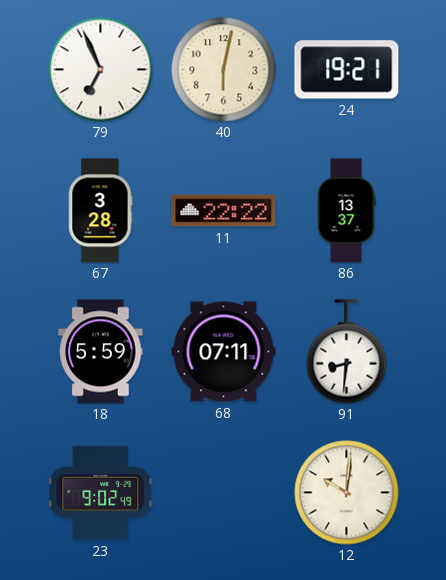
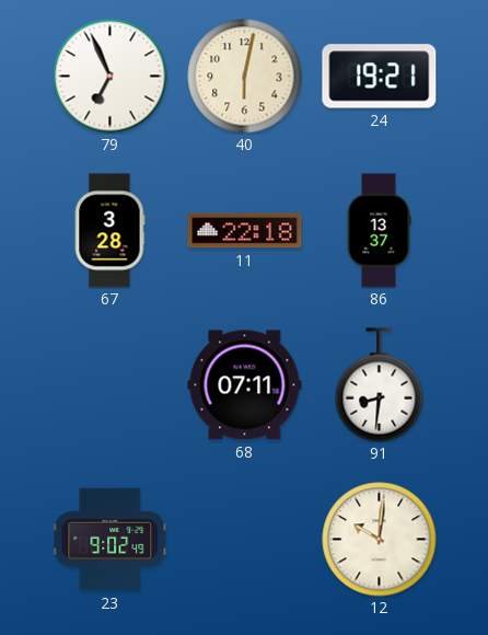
11: 22:22 -> 22:18
18: 5:59 -> none
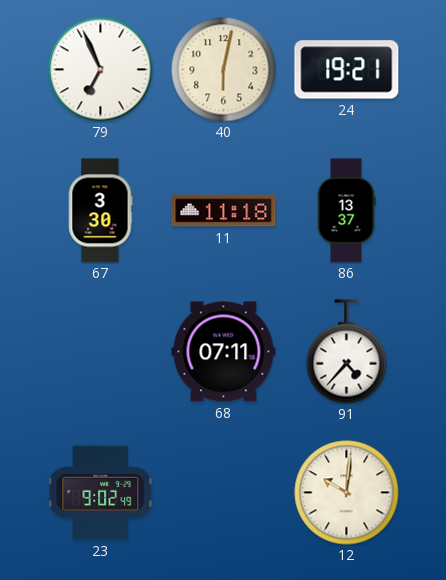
67: 3:28 -> 3:30
11: 22:18 -> 11:18
91: 8:31 -> 4:37
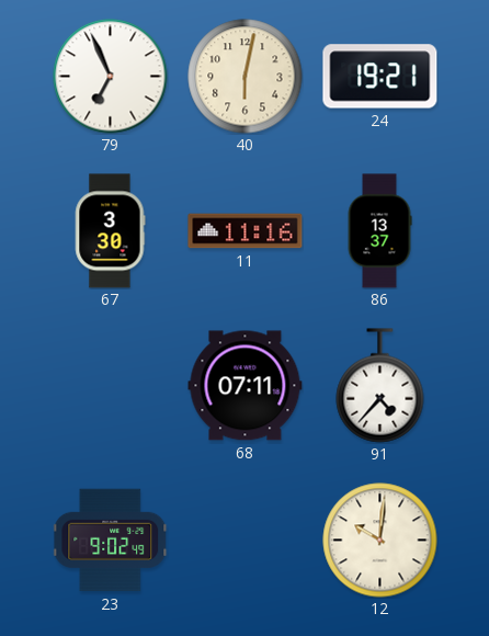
11: 11:18 -> 11:16
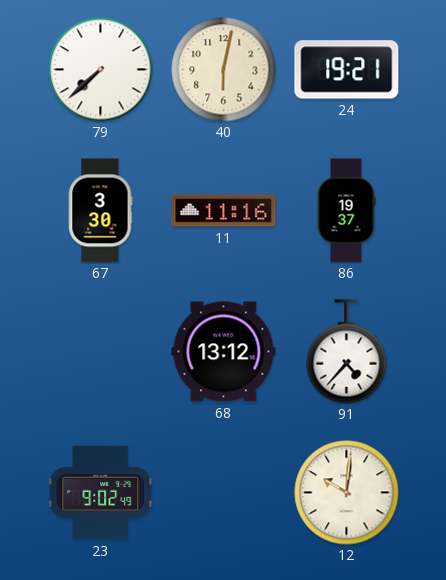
79: 6:56 -> 7:38
86: 13:37 -> 19:37
68: 07:11 -> 13:12
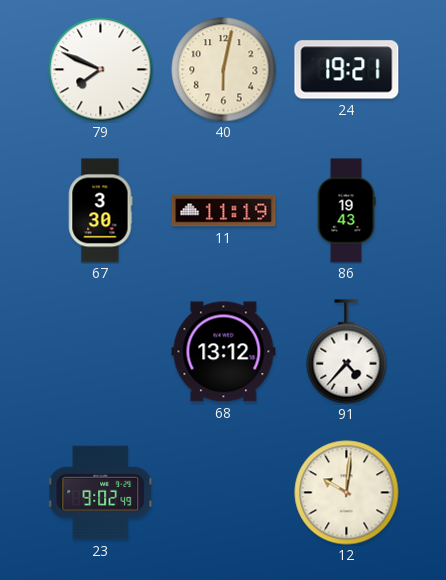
79: 7:38 -> 7:49
11: 11:16 -> 11:19
86: 19:37 -> 19:43
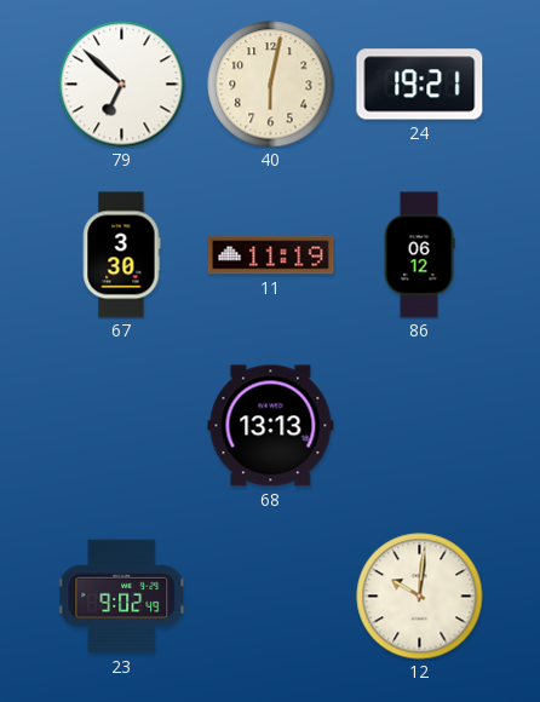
79: 7:49 -> 6:52
86: 19:43 -> 06:12
68: 13:12 -> 13:13
91: 4:37 -> none
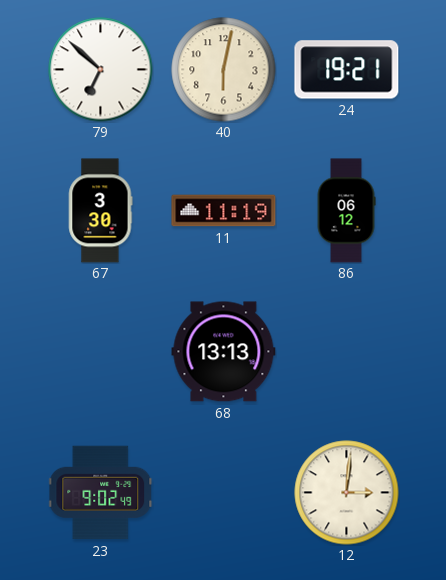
12: 10:01 -> 3:01
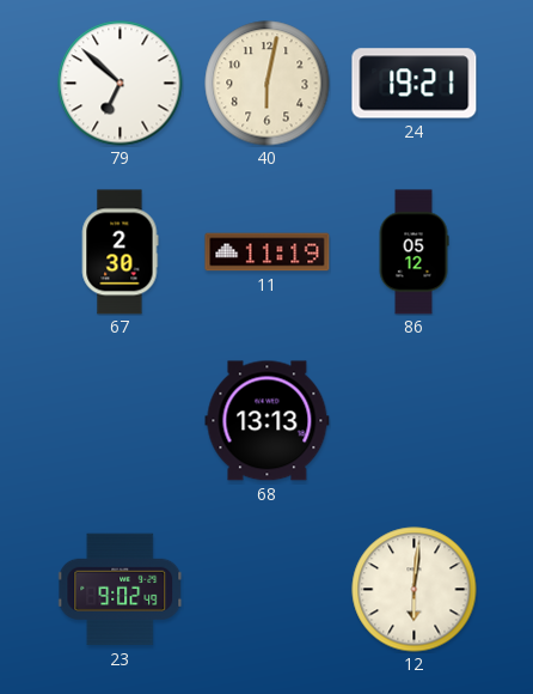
67: 3:30 -> 2:30
86: 06:12 -> 05:12
12: 3:01 -> 6:01
